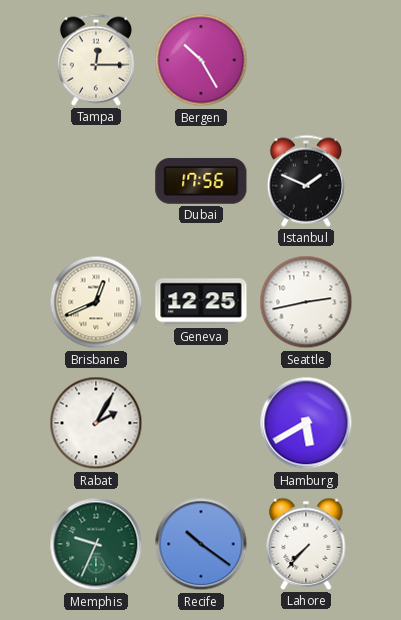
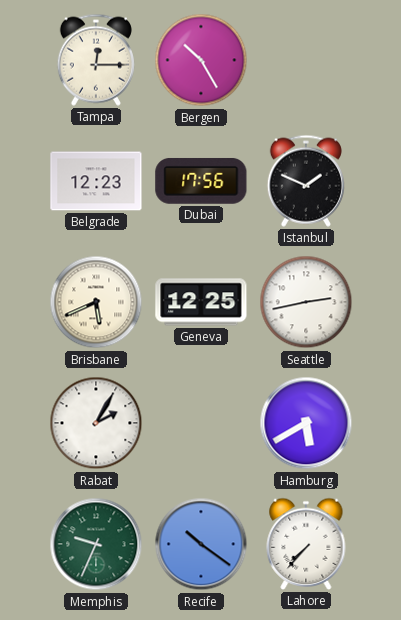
Belgrade: none -> 12:23
Brisbane: 12:41 -> 5:41
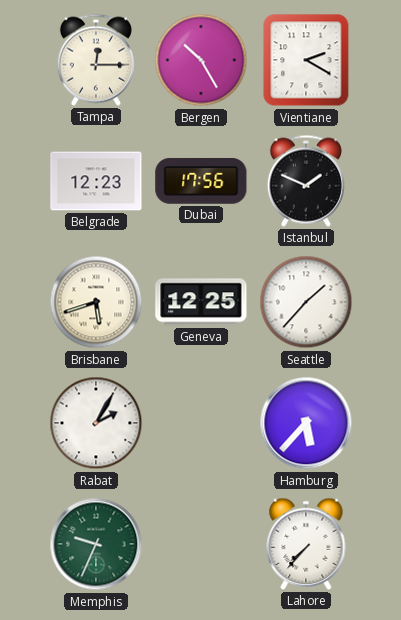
Vientiane: none -> 2:20
Brisbane: 5:41 -> 5:42
Seattle: 2:43 -> 1:37
Hamburg: 5:40 -> 5:37
Recife: 10:21 -> none
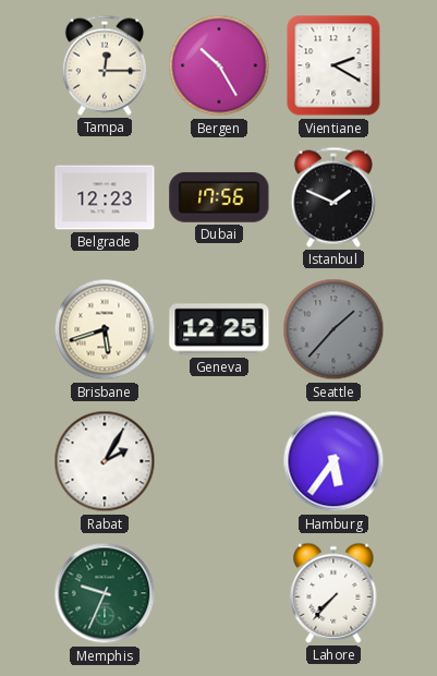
Seattle dial: white -> grey
Hamburg: 5:37 -> 5:36
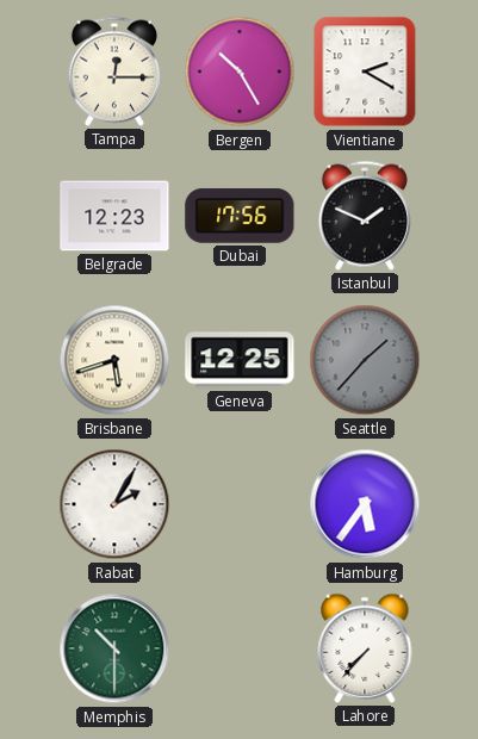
Memphis: 9:34 -> 10:30
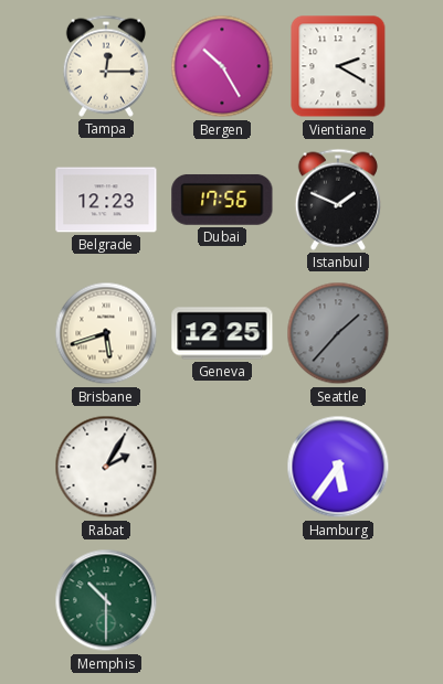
Lahore: 7:37 -> none
